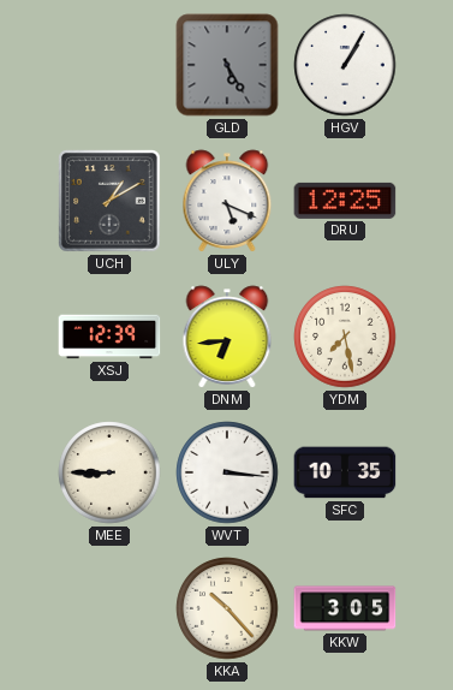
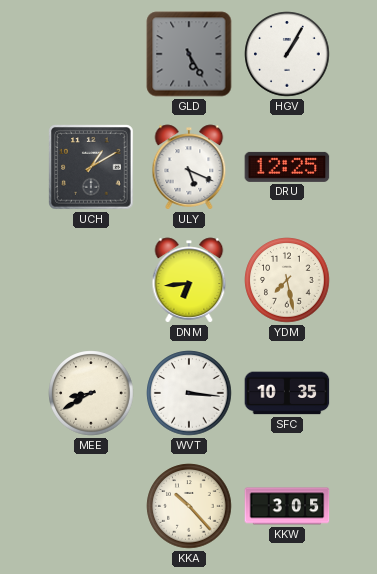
XSJ: 12:39 -> none
MEE: 8:45 -> 8:40
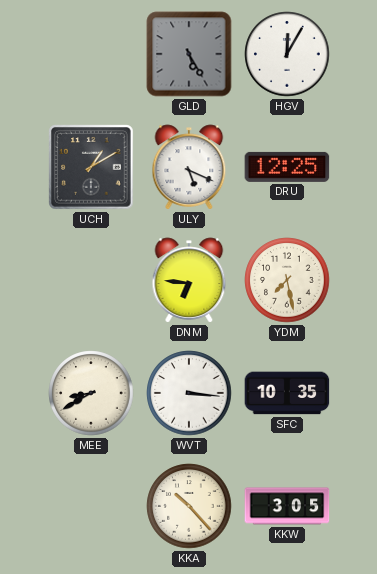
HGV: 1:05 -> 12:05
DNM: 6:44 -> 6:46
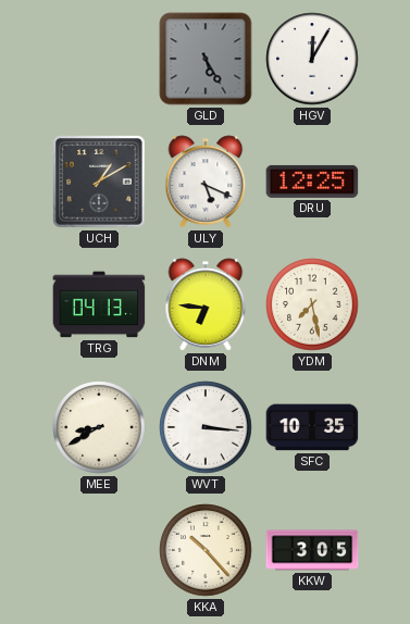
TRG: none -> 04:13
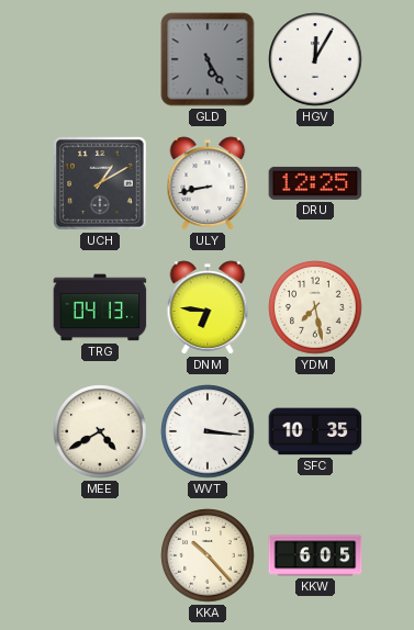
ULY: 5:19 -> 8:43
MEE: 8:40 -> 4:40
KKW: 3:05 -> 6:05
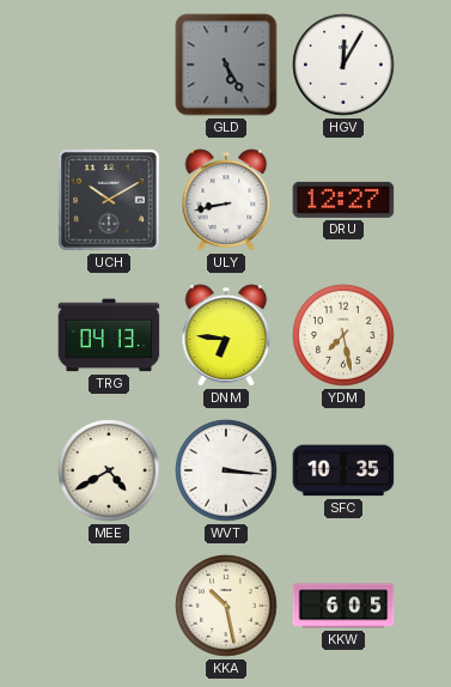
UCH: 1:10 -> 10:10
DRU: 12:25 -> 12:27
KKA: 10:23 -> 10:28
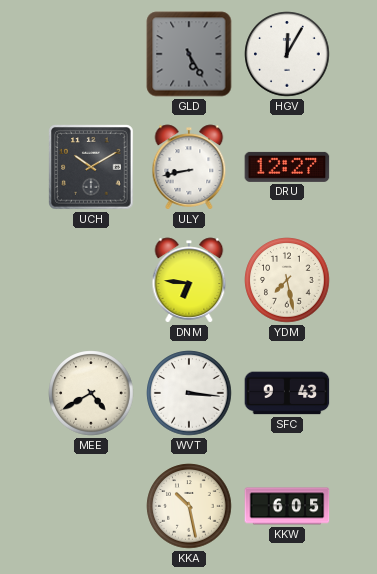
TRG: 04:13 -> none
SFC: 10:35 -> 9:43
